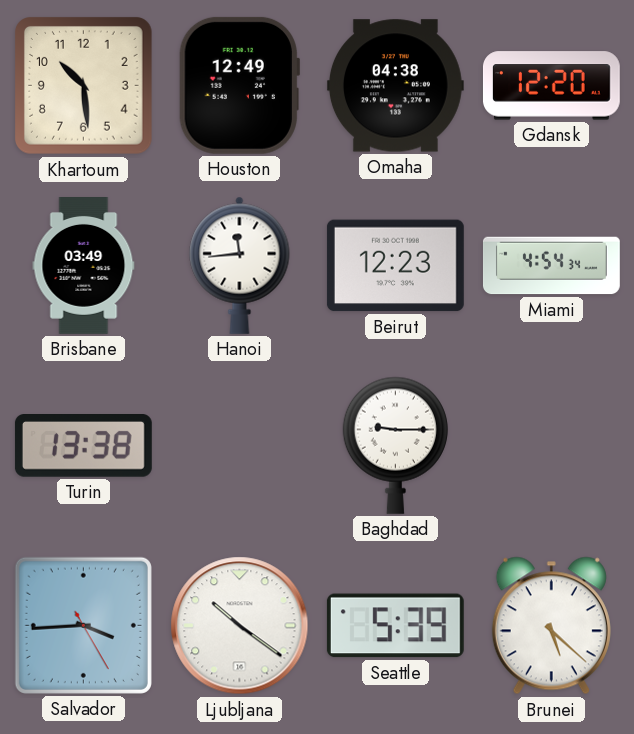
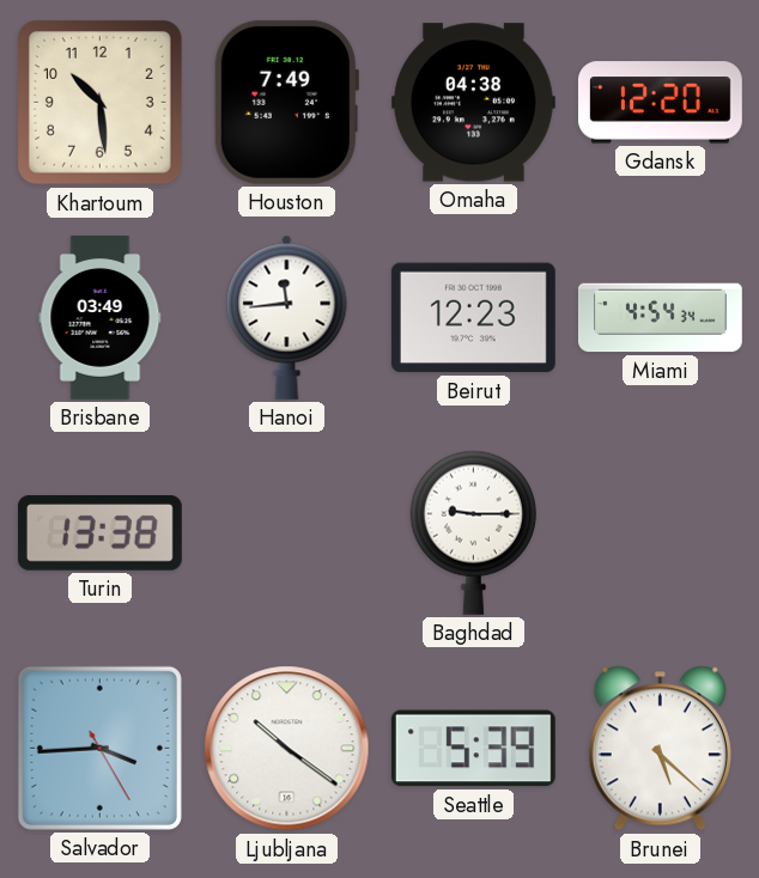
Houston: 12:49 -> 7:49
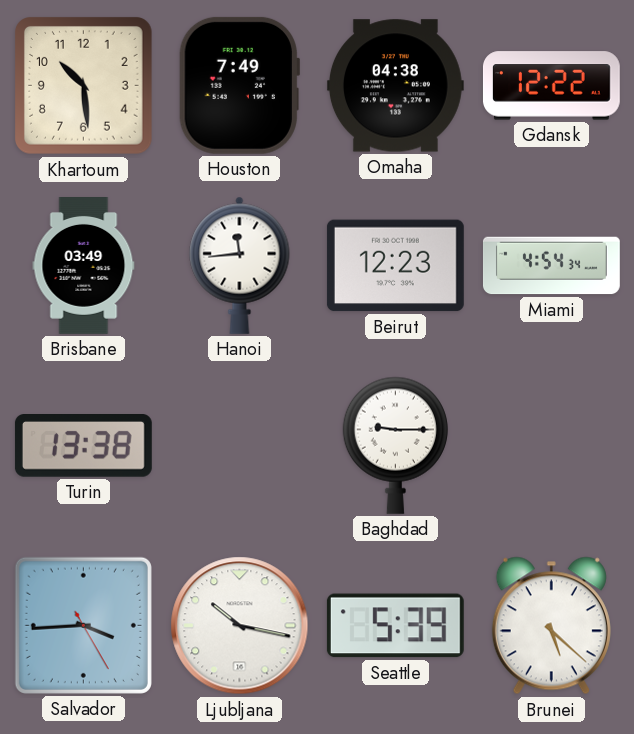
Gdansk: 12:20 -> 12:22
Ljubljana: 10:21 -> 10:17
